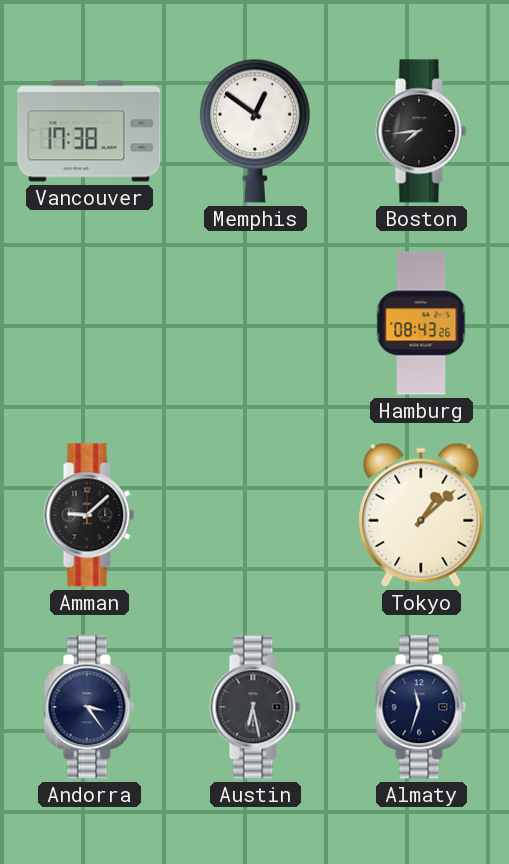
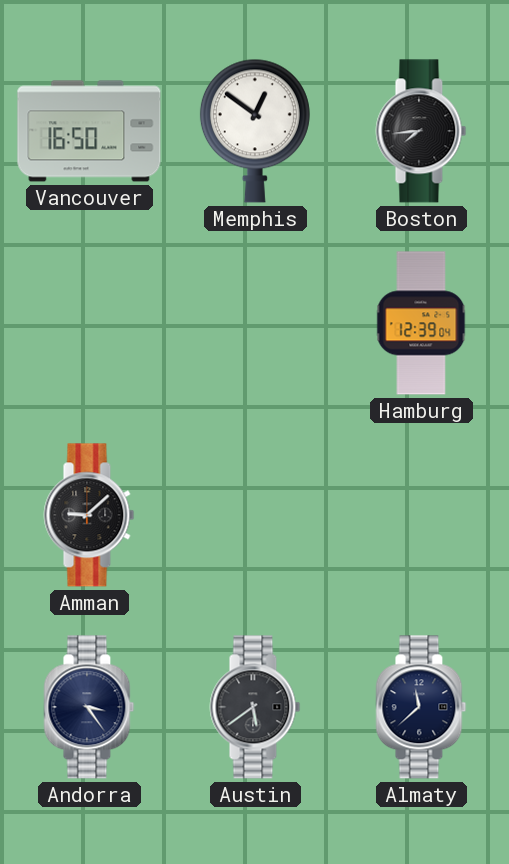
Vancouver: 17:38 -> 16:50
Hamburg: 08:43 -> 12:39
Tokyo: 1:08 -> none
Austin: 6:28 -> 5:39
Almaty: 11:33 -> 11:38
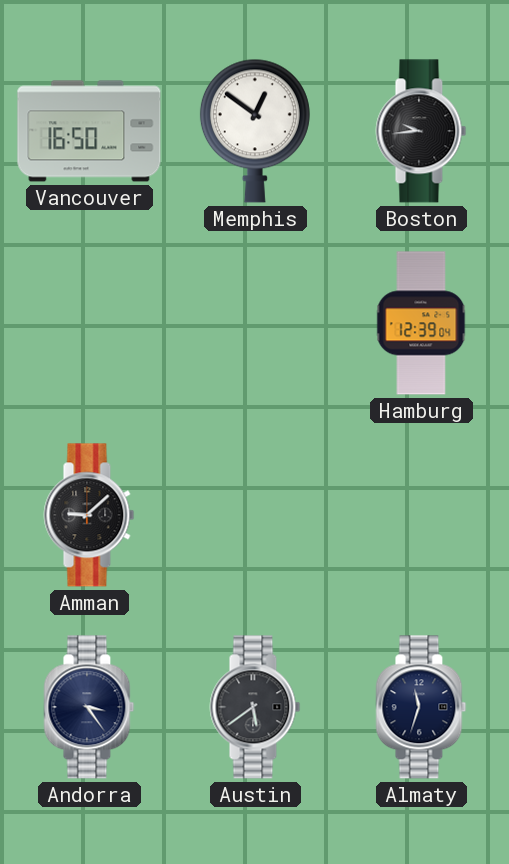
Boston: 7:44 -> 9:44
Almaty: 11:38 -> 11:33
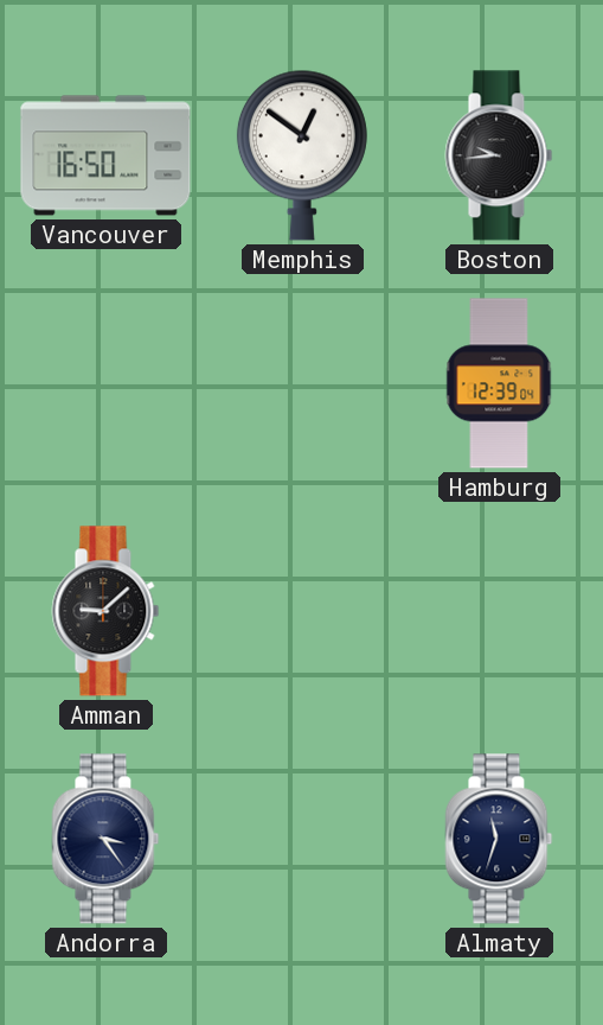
Austin: 5:39 -> none
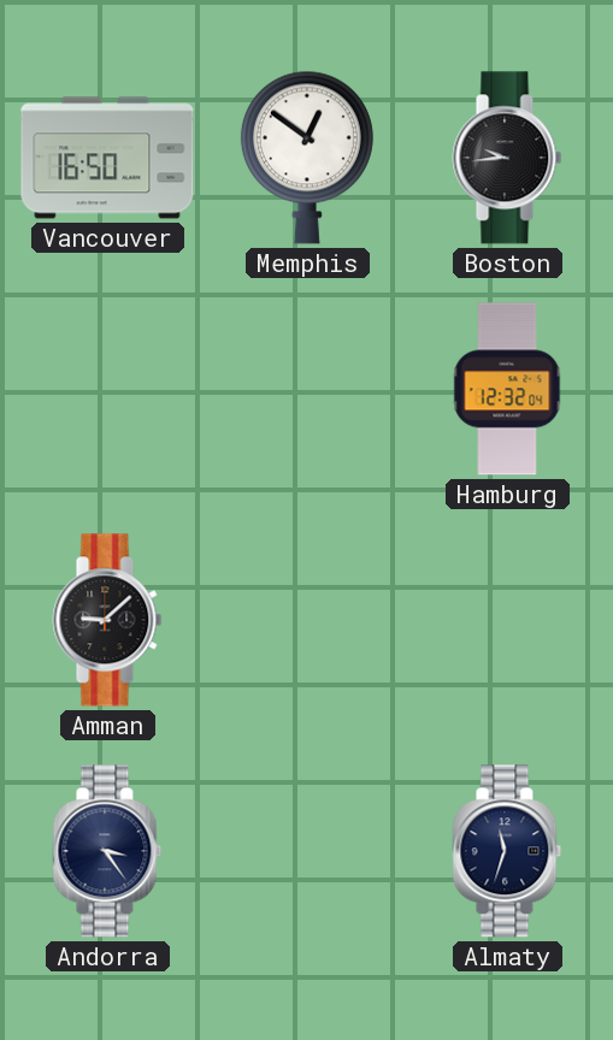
Hamburg: 12:39 -> 12:32
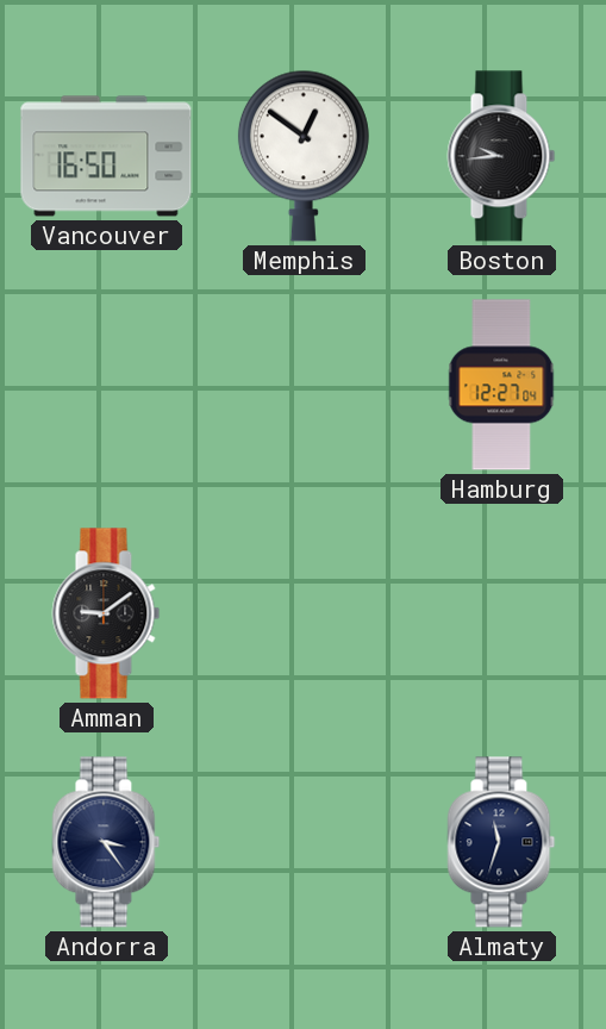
Hamburg: 12:32 -> 12:27
Amman: 9:08 -> 9:09
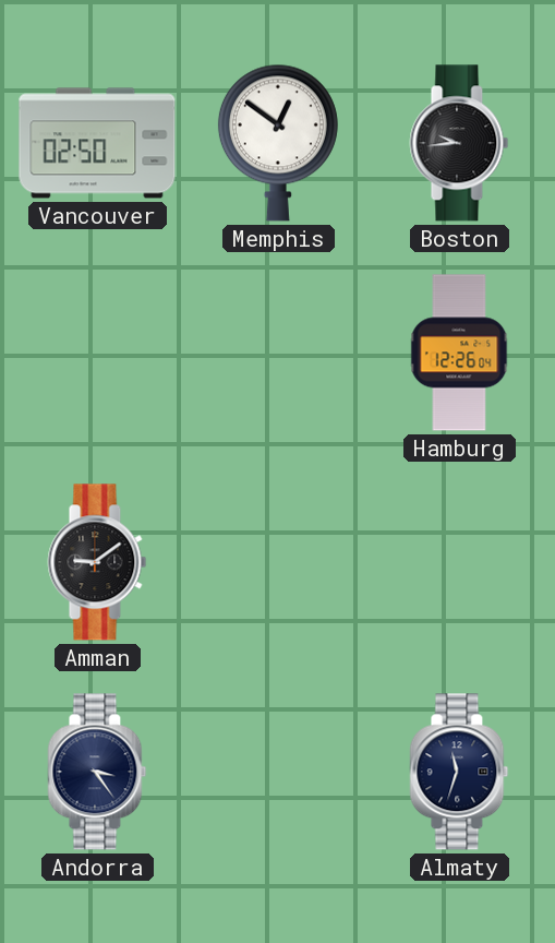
Vancouver: 16:50 -> 02:50
Hamburg: 12:27 -> 12:26
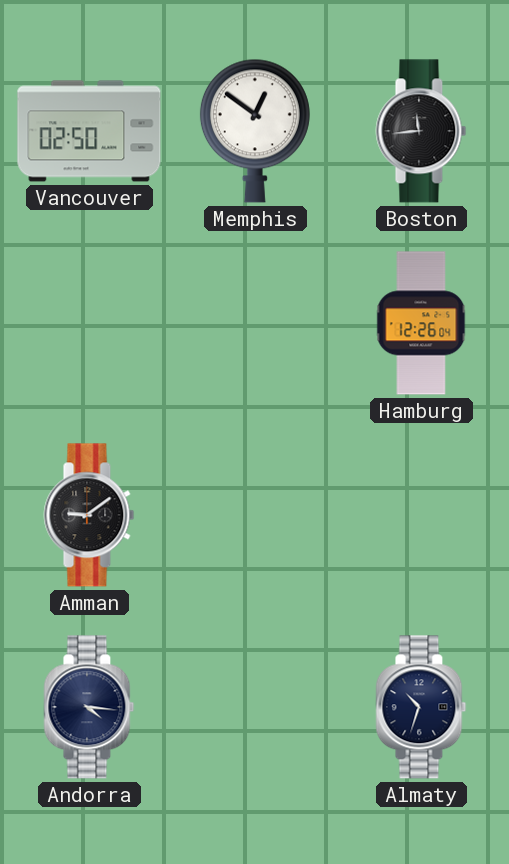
Boston: 9:44 -> 11:44
Andorra: 3:24 -> 4:16
Almaty: 11:33 -> 10:33
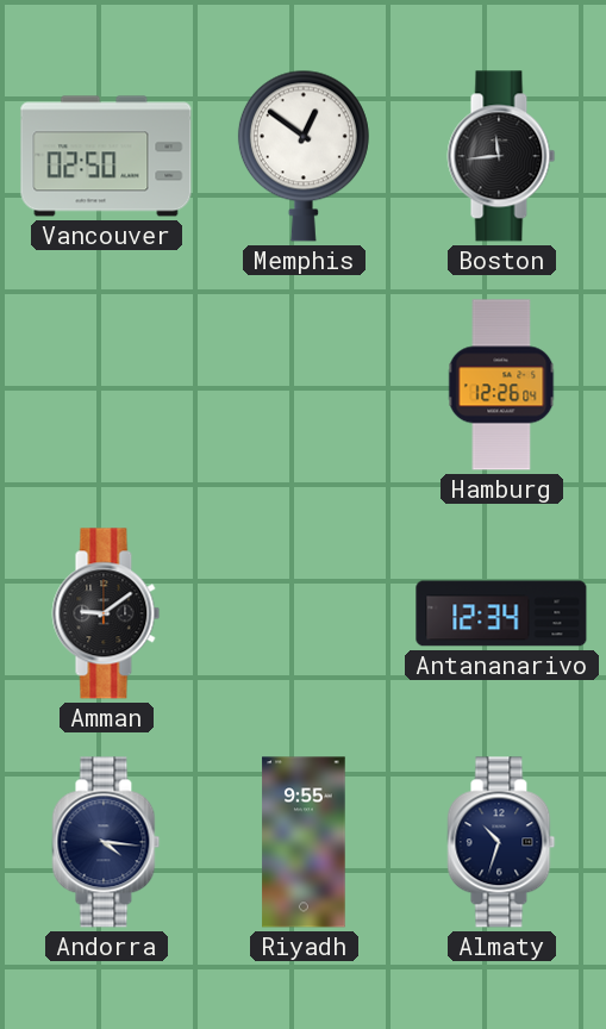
Antananarivo: none -> 12:34
Riyadh: none -> 9:55
